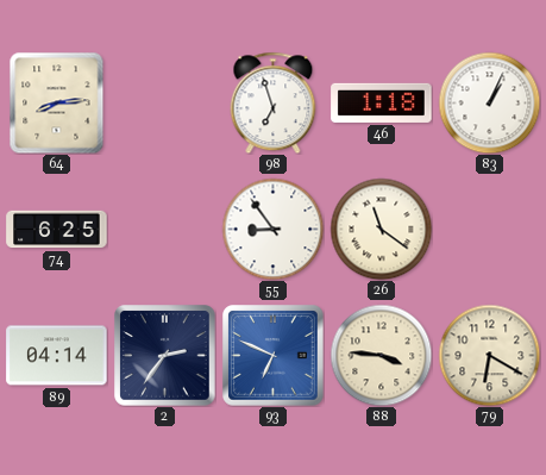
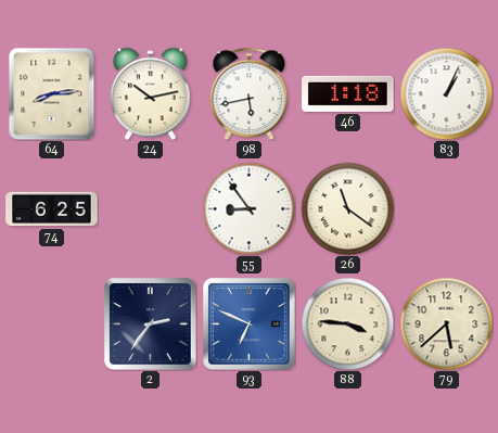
24: none -> 10:13
98: 6:57 -> 5:43
89: 04:14 -> none
79: 6:20 -> 5:38
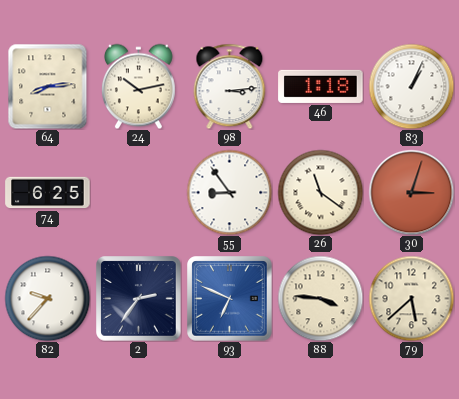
98: 5:43 -> 3:14
30: none -> 3:03
82: none -> 9:37
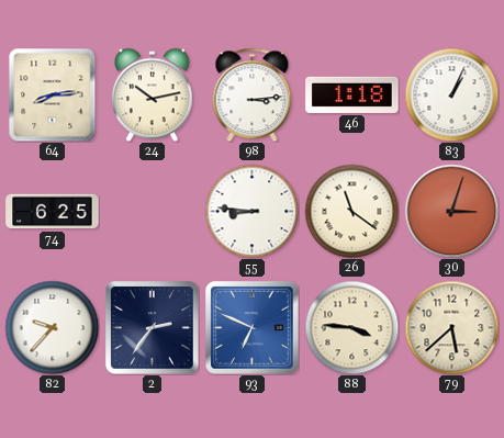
55: 8:54 -> 8:46
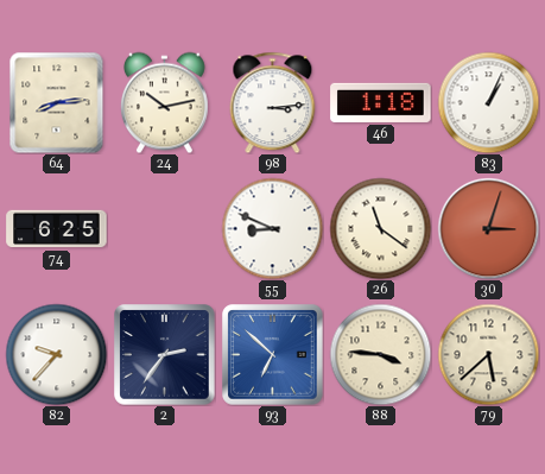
55: 8:46 -> 8:49
93: 6:49 -> 6:52
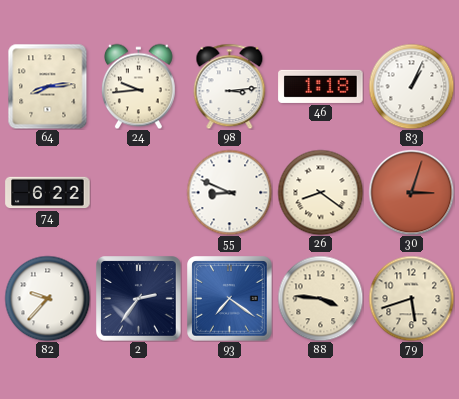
24: 10:13 -> 9:44
74: 6:25 -> 6:22
26: 11:21 -> 8:21
93: 6:52 -> 7:21
79: 5:38 -> 5:42
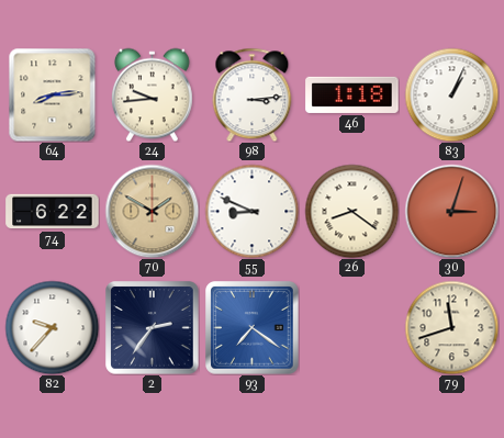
70: none -> 1:50
88: 3:46 -> none
79: 5:42 -> 11:42
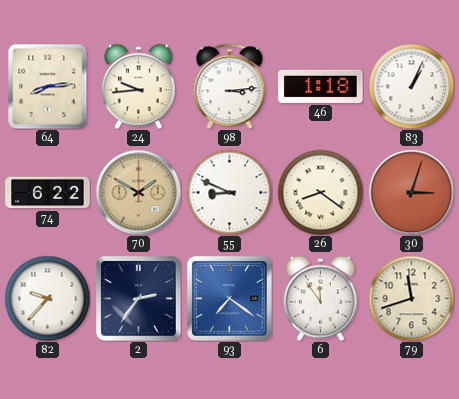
6: none -> 11:54
